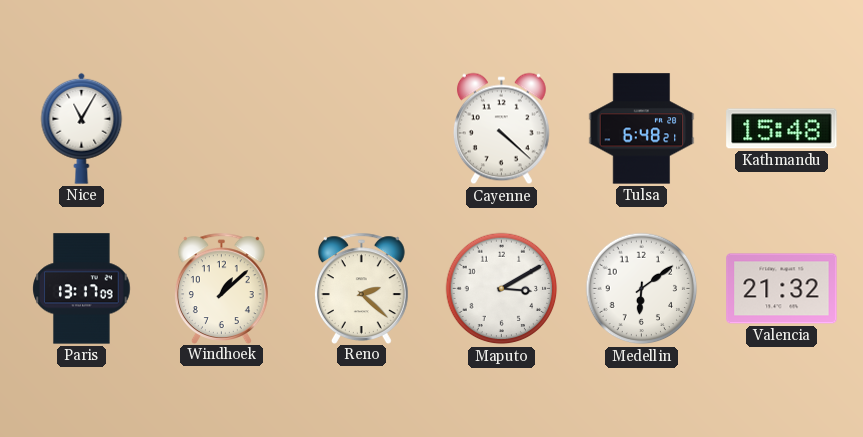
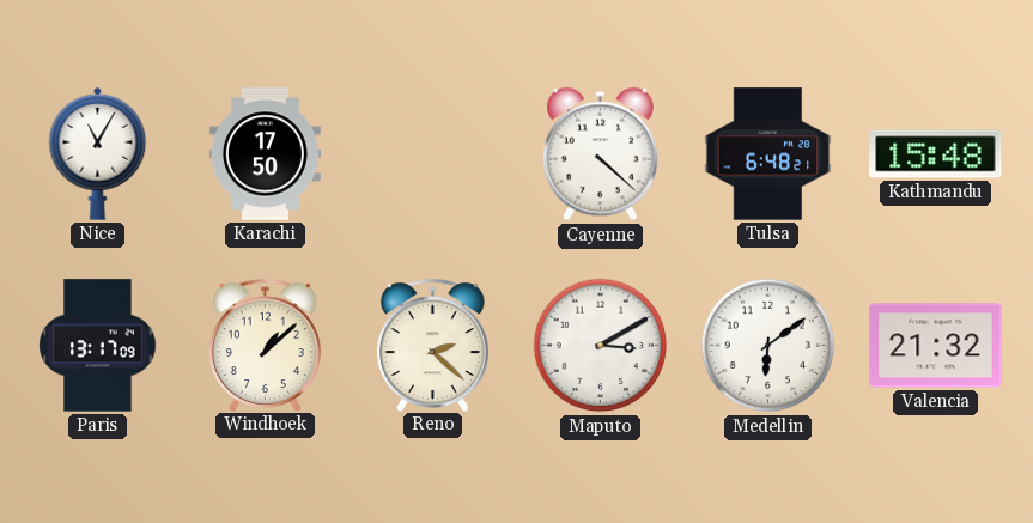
Karachi: none -> 17:50
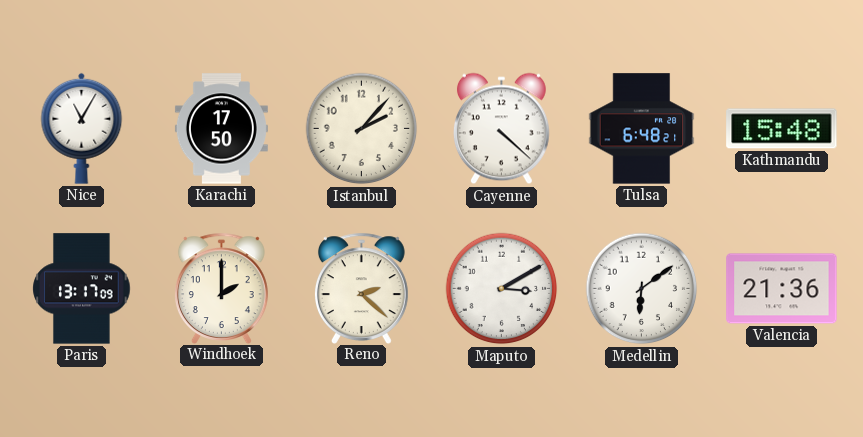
Istanbul: none -> 2:07
Windhoek: 1:08 -> 2:00
Valencia: 21:32 -> 21:36
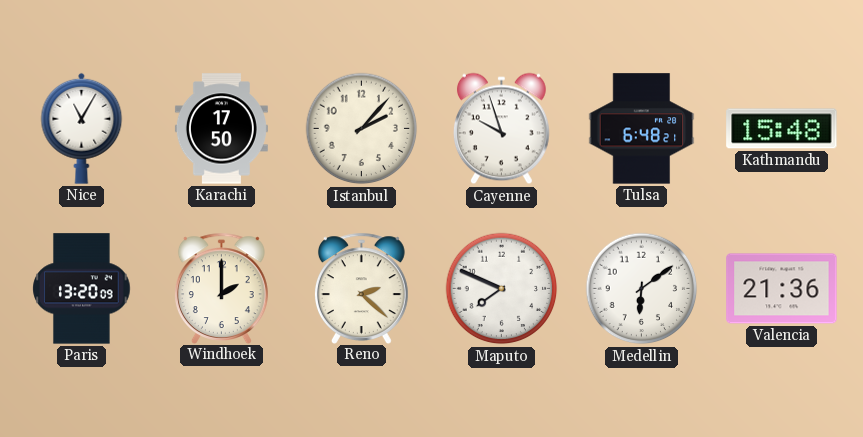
Cayenne: 4:22 -> 9:57
Paris: 13:17 -> 13:20
Maputo: 3:10 -> 7:49
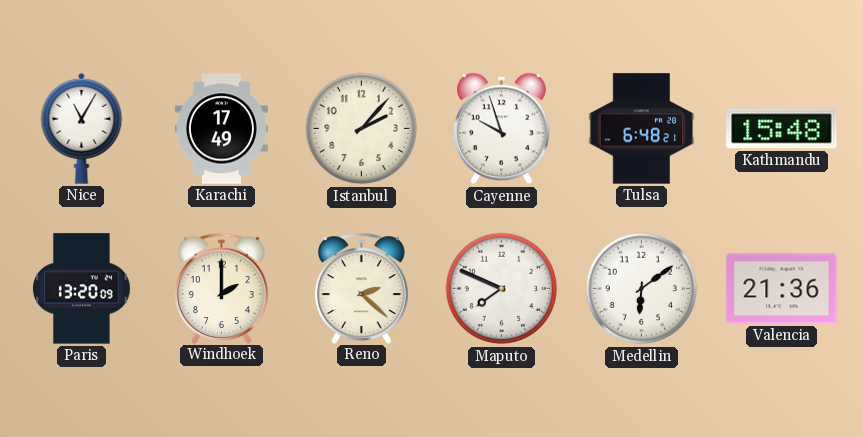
Karachi: 17:50 -> 17:49
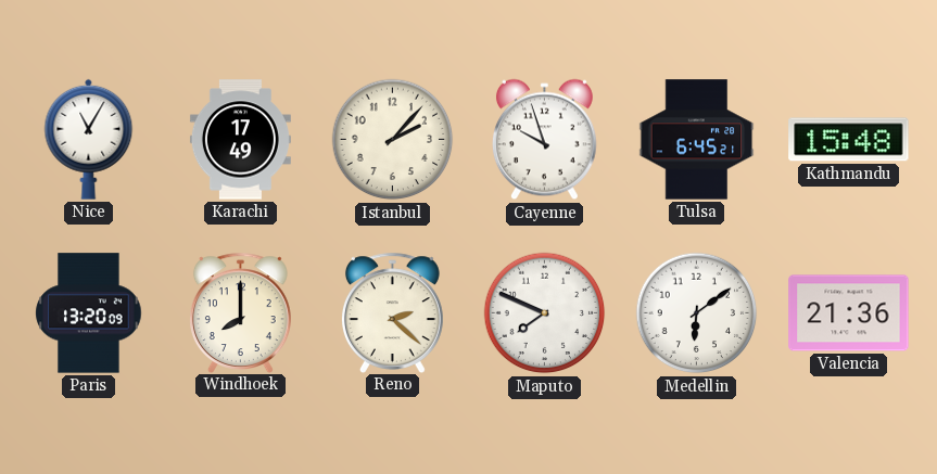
Tulsa: 6:48 -> 6:45
Windhoek: 2:00 -> 8:00
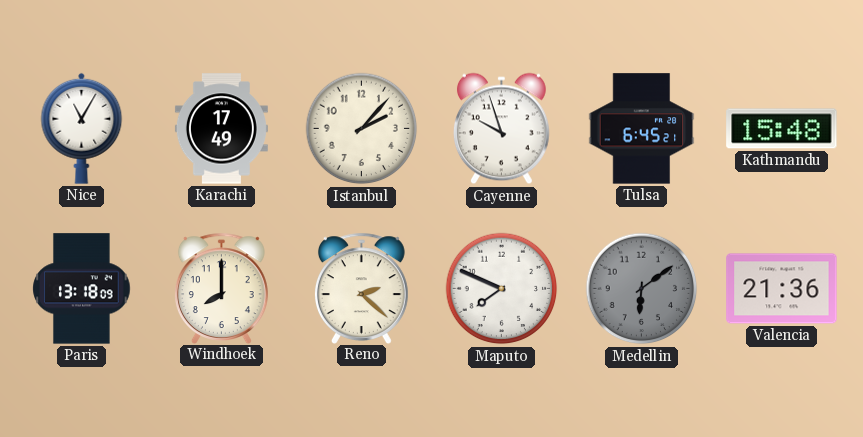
Paris: 13:20 -> 13:18
Medellin dial: white -> grey
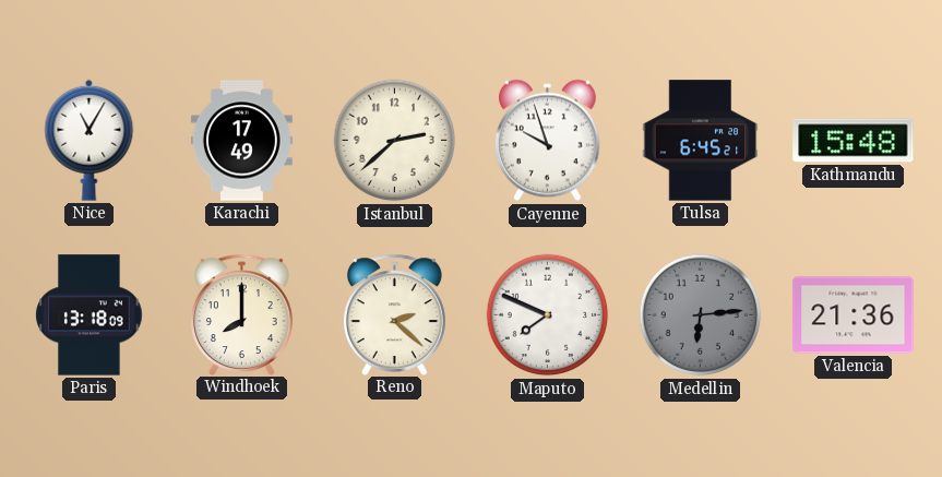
Istanbul: 2:07 -> 2:38
Medellin: 6:09 -> 6:14
